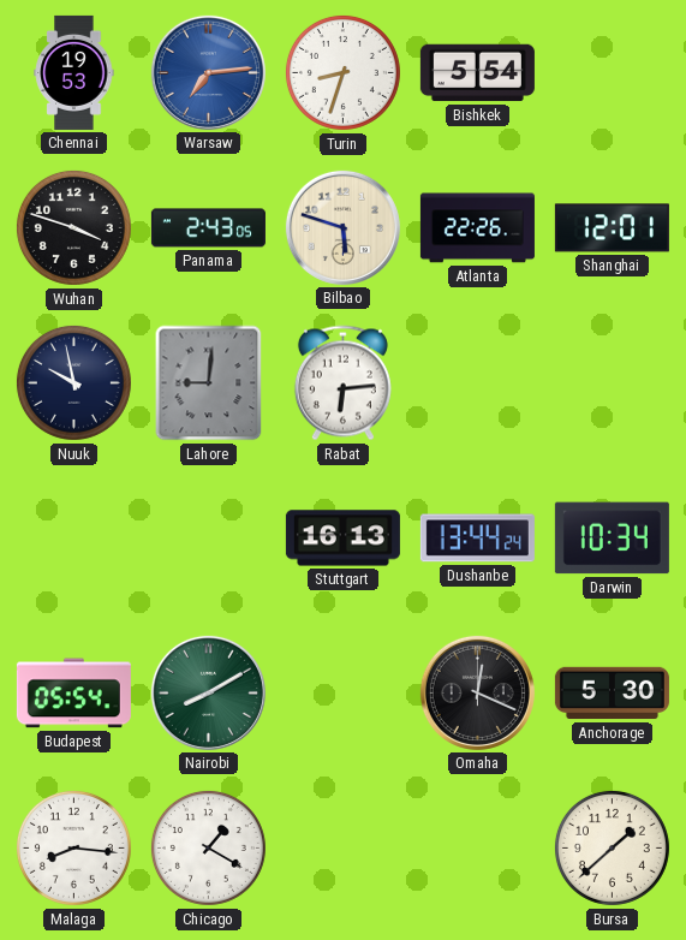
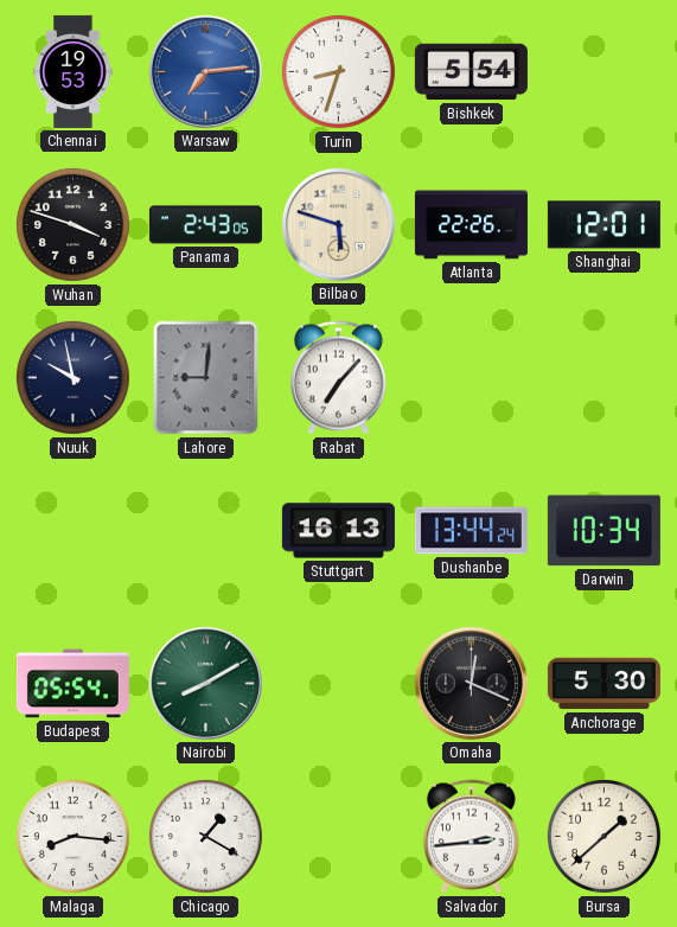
Rabat: 6:14 -> 7:07
Salvador: none -> 2:44
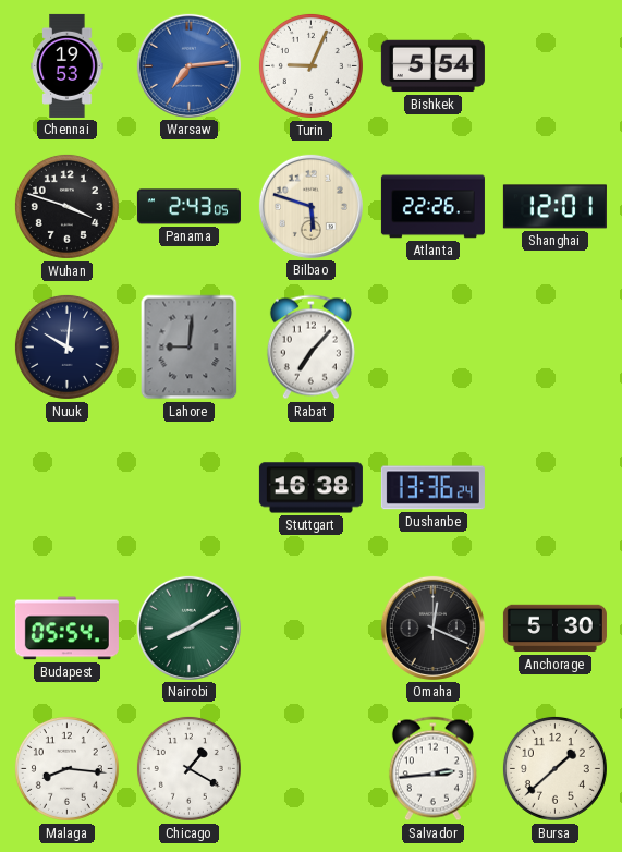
Turin: 8:33 -> 9:04
Nuuk: 9:58 -> 10:01
Stuttgart: 16:13 -> 16:38
Dushanbe: 13:44 -> 13:36
Darwin: 10:34 -> none
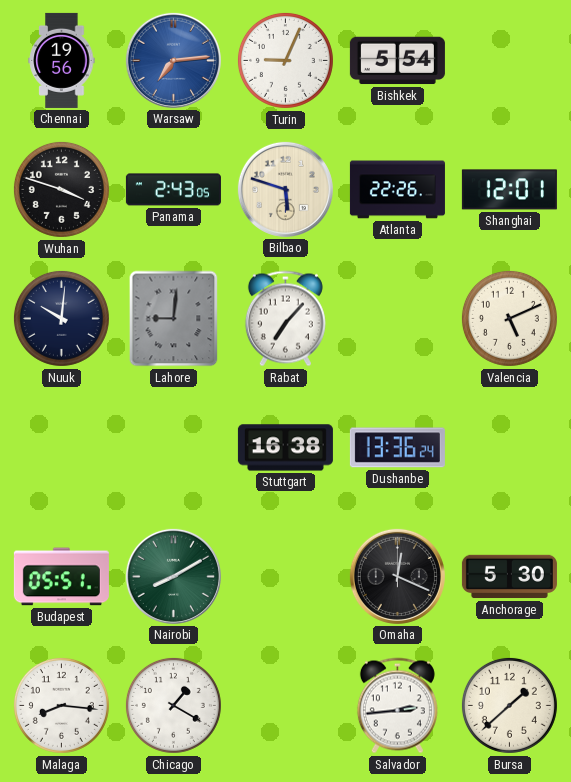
Chennai: 19:53 -> 19:56
Valencia: none -> 5:11
Budapest: 05:54 -> 05:51
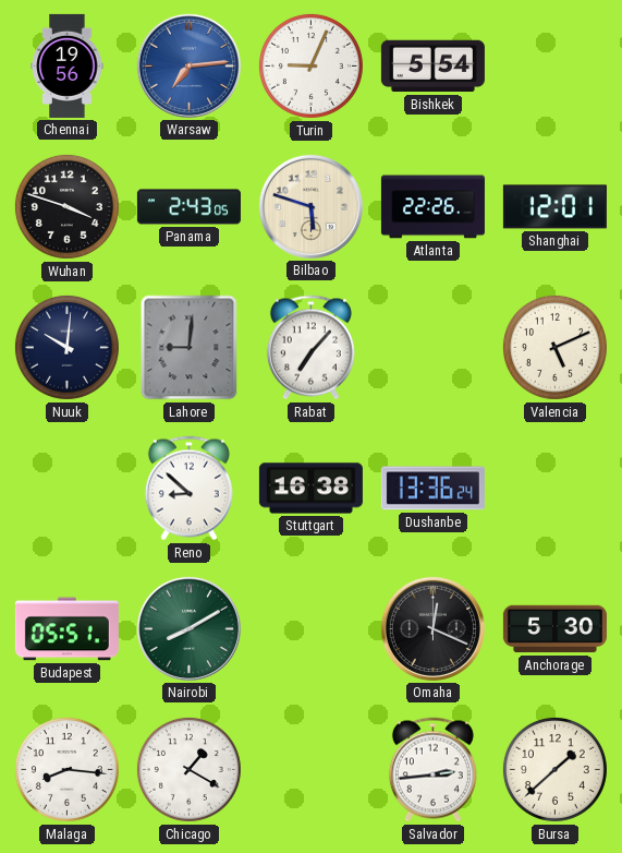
Reno: none -> 8:52
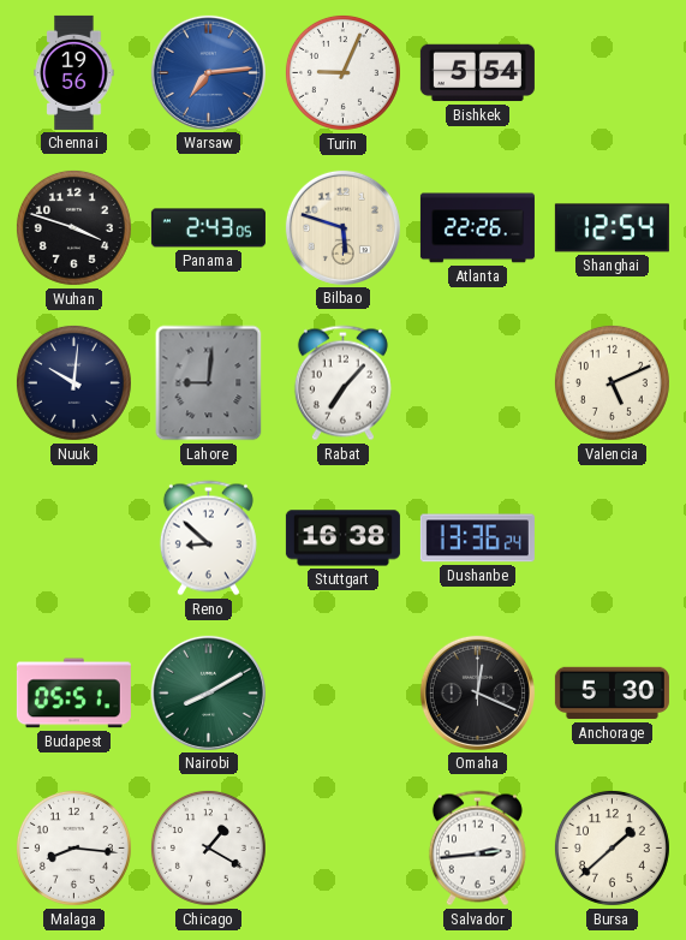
Shanghai: 12:01 -> 12:54
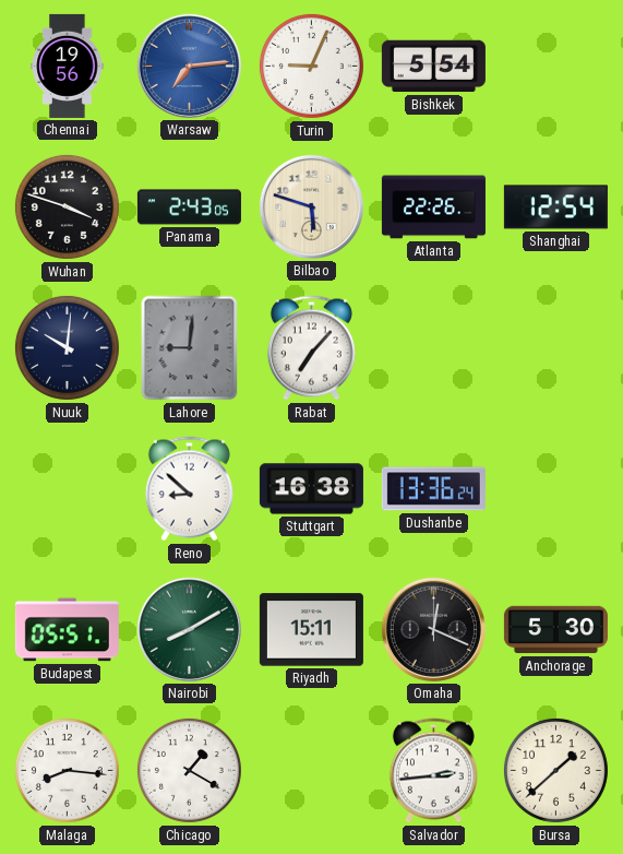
Valencia: 5:11 -> none
Riyadh: none -> 15:11
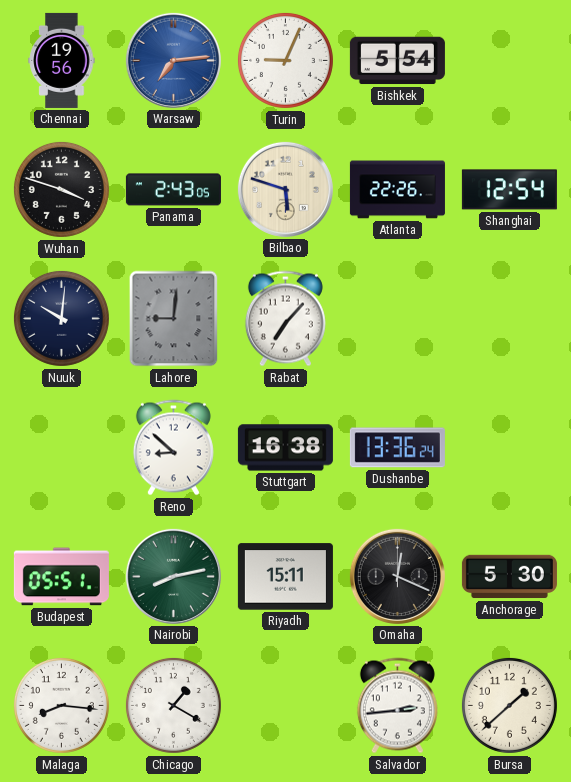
Nairobi: 8:10 -> 8:13
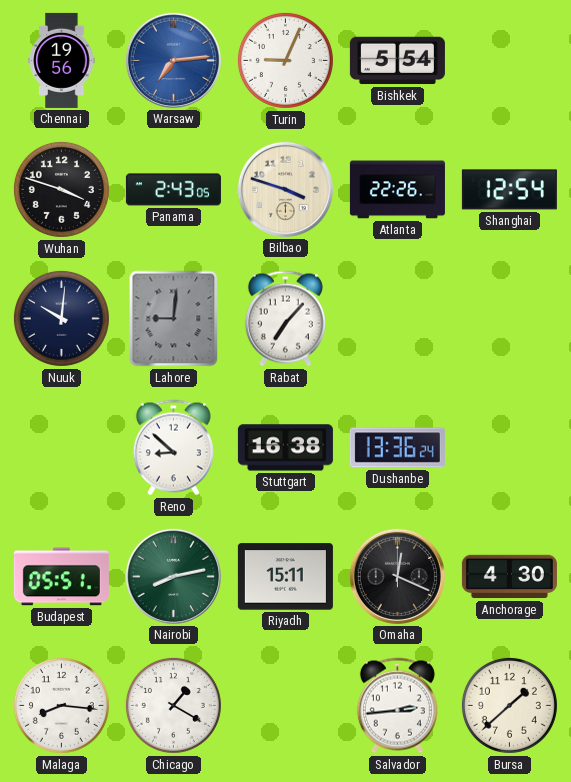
Bilbao: 5:48 -> 3:48
Anchorage: 5:30 -> 4:30
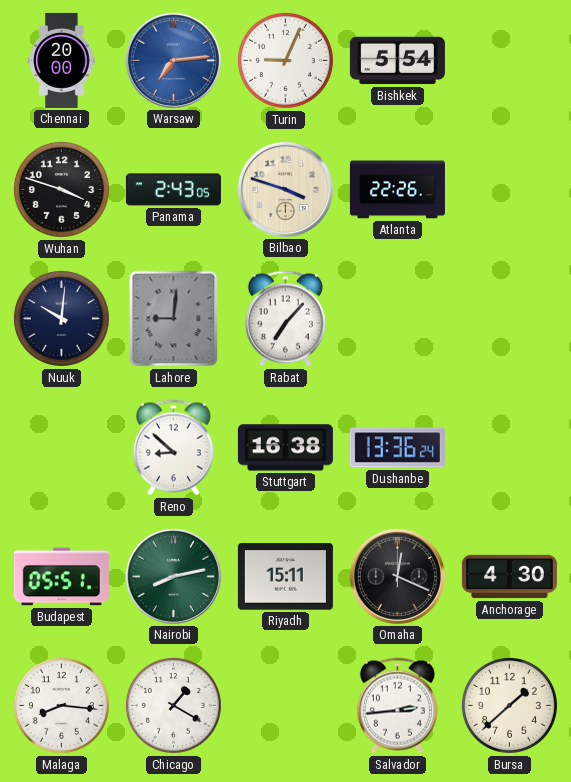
Chennai: 19:56 -> 20:00
Shanghai: 12:54 -> none
